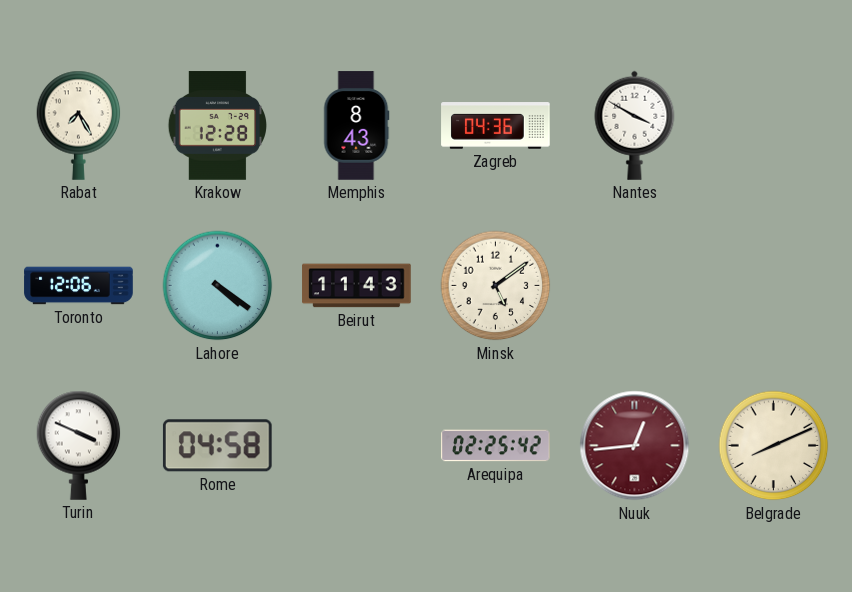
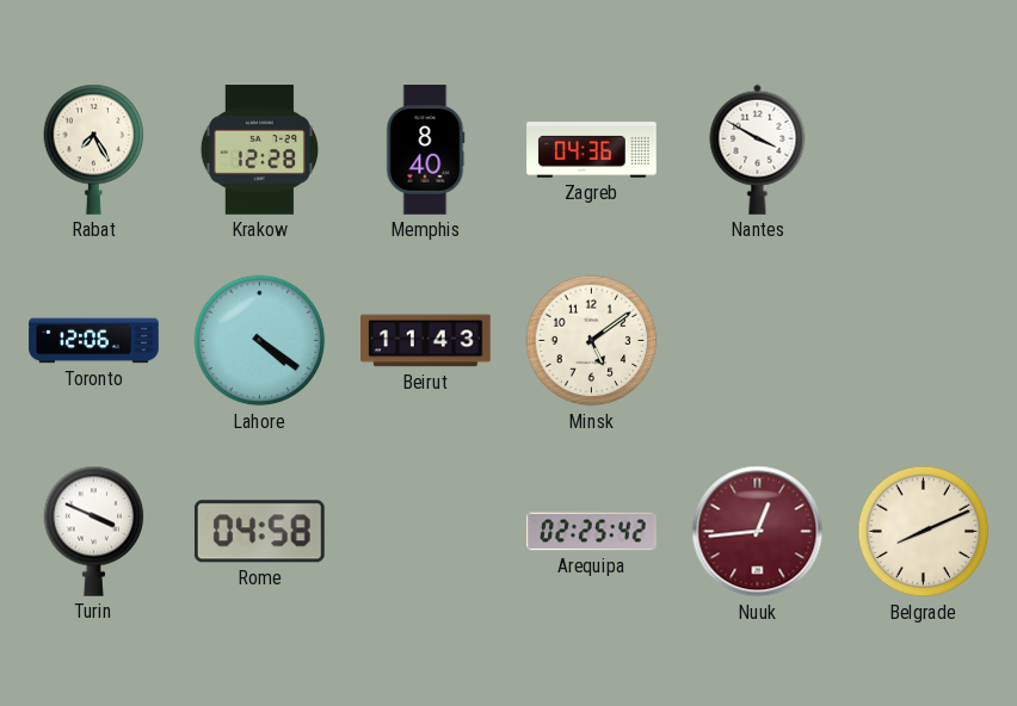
Memphis: 8:43 -> 8:40
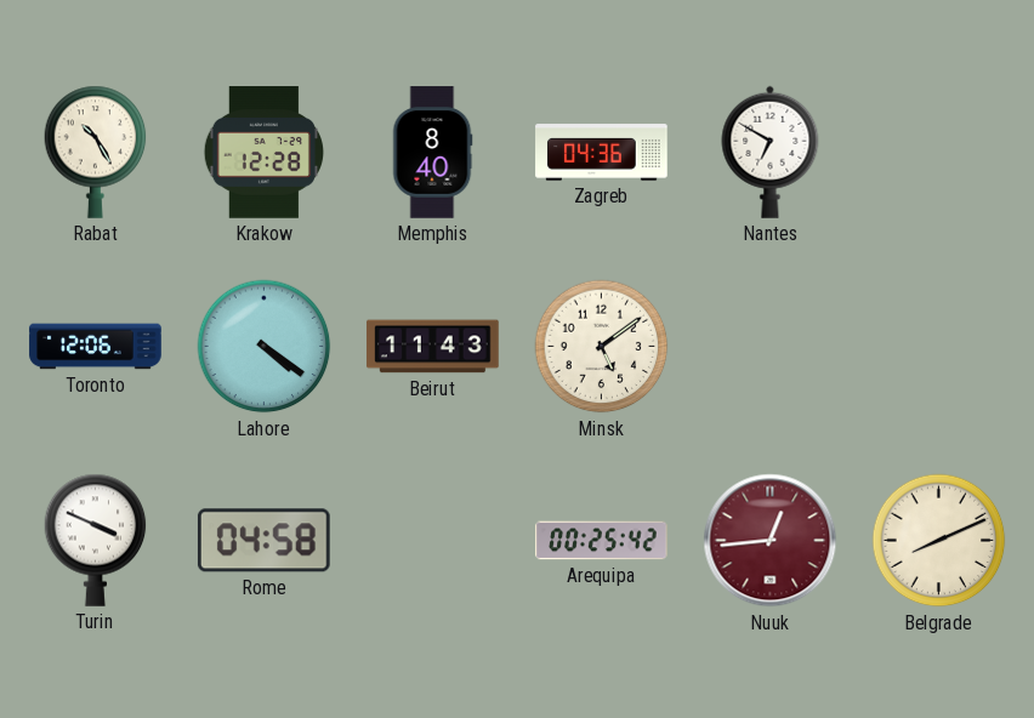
Rabat: 7:25 -> 10:25
Nantes: 3:50 -> 6:50
Arequipa: 02:25 -> 00:25
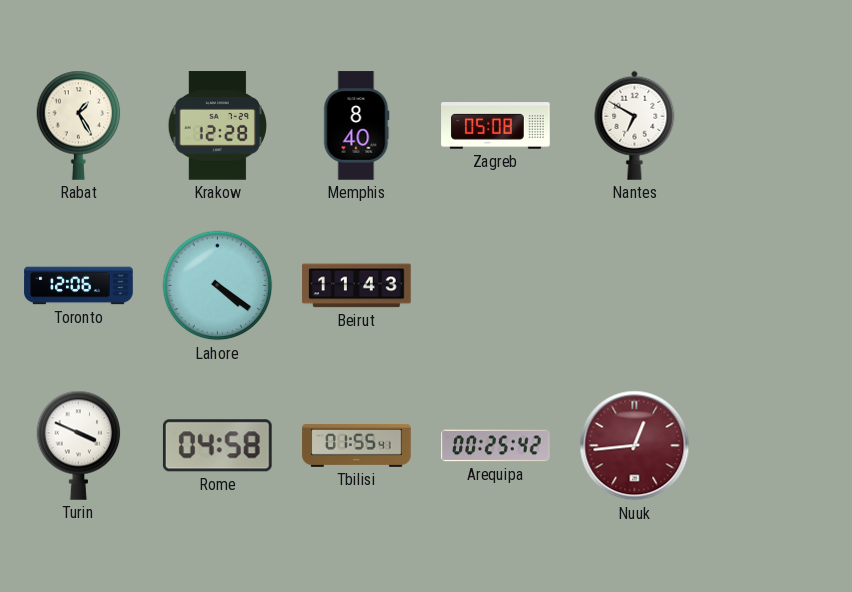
Rabat: 10:25 -> 1:25
Zagreb: 04:36 -> 05:08
Minsk: 5:09 -> none
Tbilisi: none -> 01:55
Belgrade: 8:11 -> none
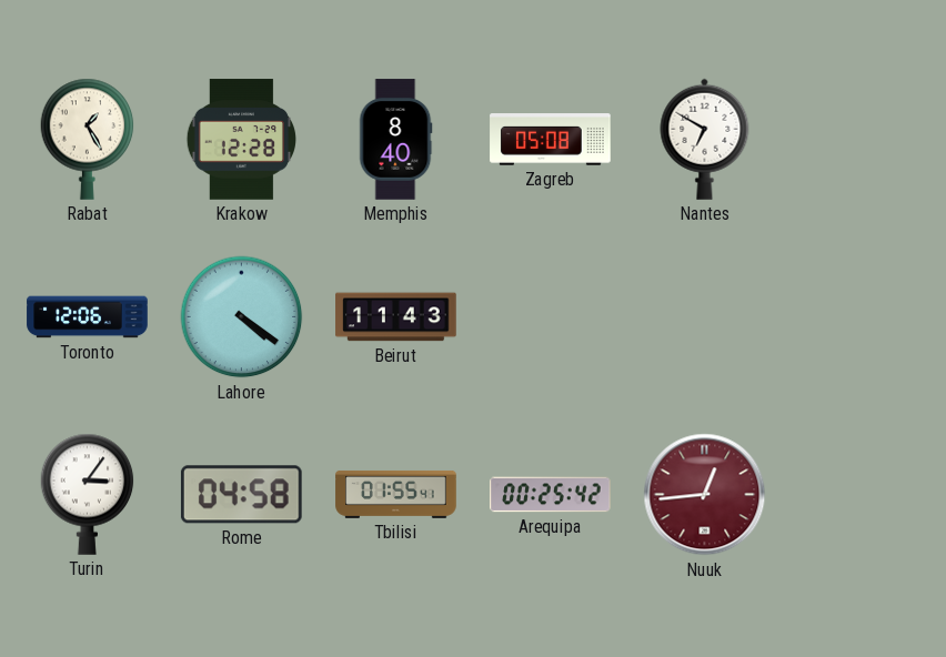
Turin: 3:49 -> 3:06
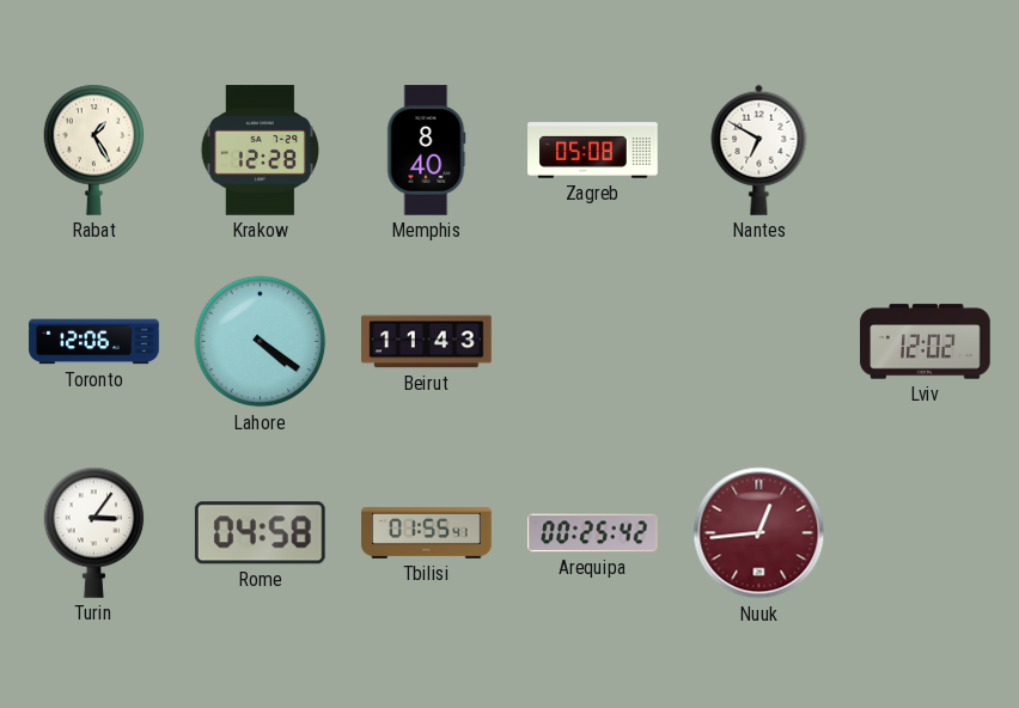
Lviv: none -> 12:02
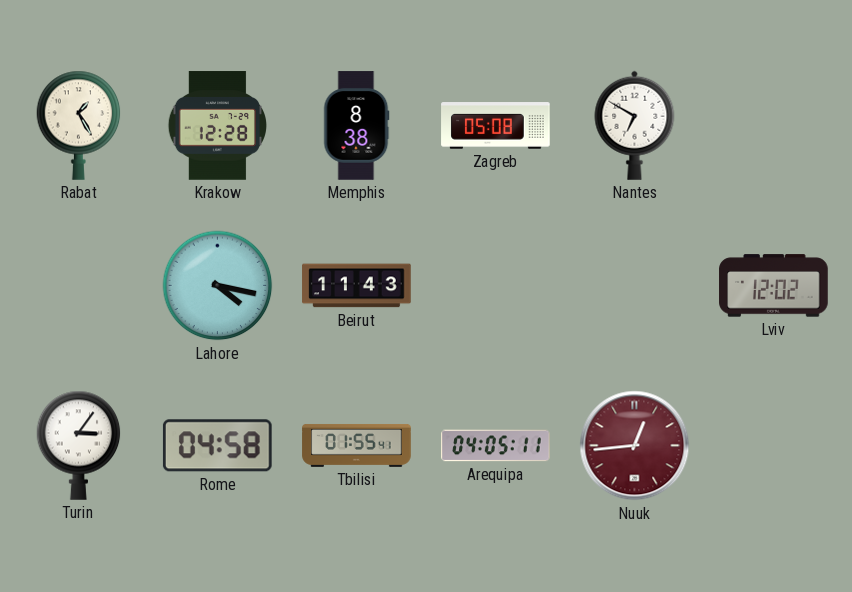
Memphis: 8:40 -> 8:38
Toronto: 12:06 -> none
Lahore: 4:21 -> 4:17
Arequipa: 00:25 -> 04:05
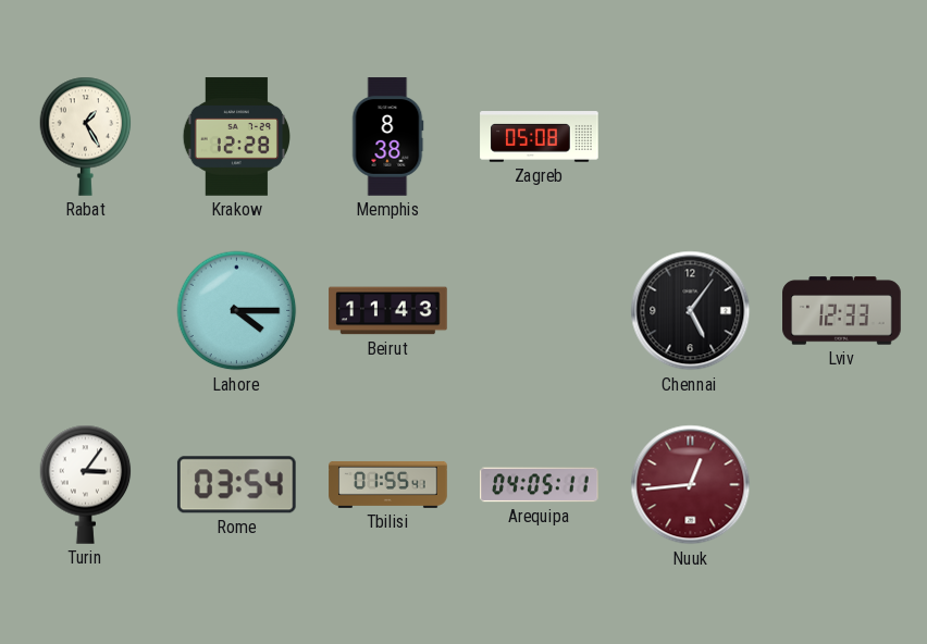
Nantes: 6:50 -> none
Lahore: 4:17 -> 4:15
Chennai: none -> 5:06
Lviv: 12:02 -> 12:33
Rome: 04:58 -> 03:54
